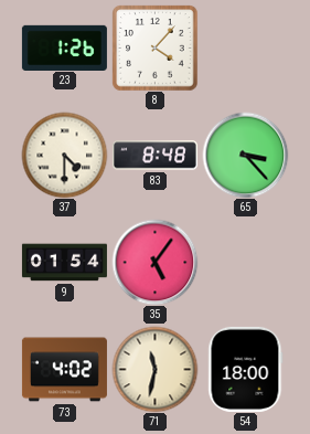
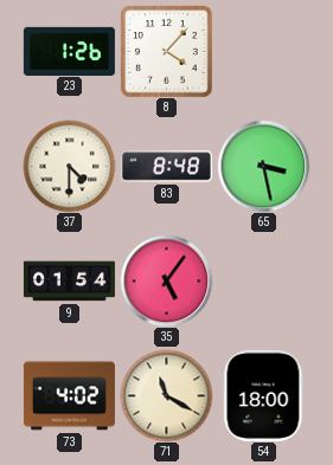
65: 3:23 -> 3:28
71: 11:32 -> 11:20
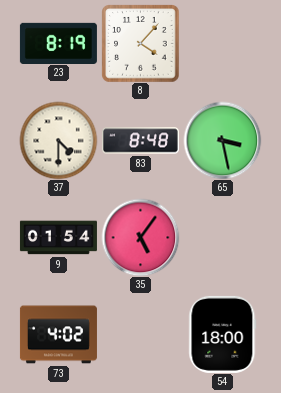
23: 1:26 -> 8:19
71: 11:20 -> none
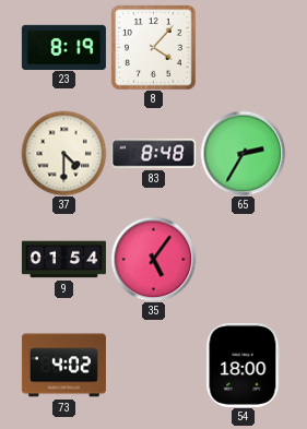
65: 3:28 -> 2:35
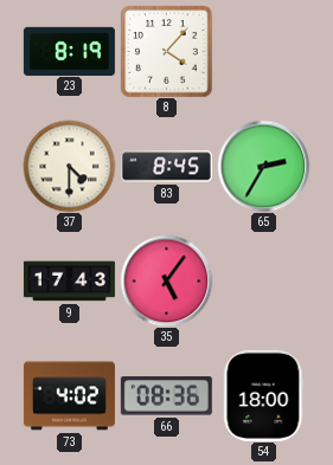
83: 8:48 -> 8:45
9: 01:54 -> 17:43
66: none -> 08:36
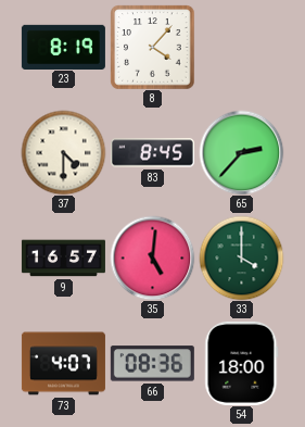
65: 2:35 -> 2:37
9: 17:43 -> 16:57
35: 5:06 -> 5:01
33: none -> 4:00
73: 4:02 -> 4:07
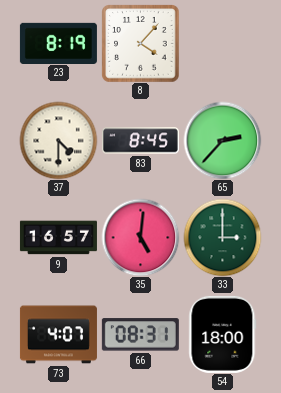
33: 4:00 -> 3:00
66: 08:36 -> 08:31
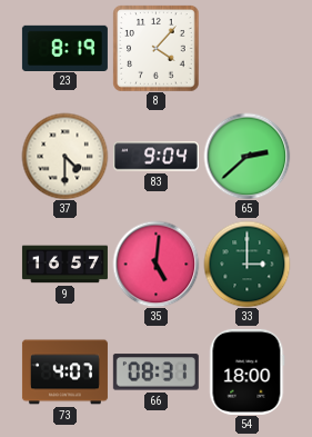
83: 8:45 -> 9:04
65: 2:37 -> 2:38
